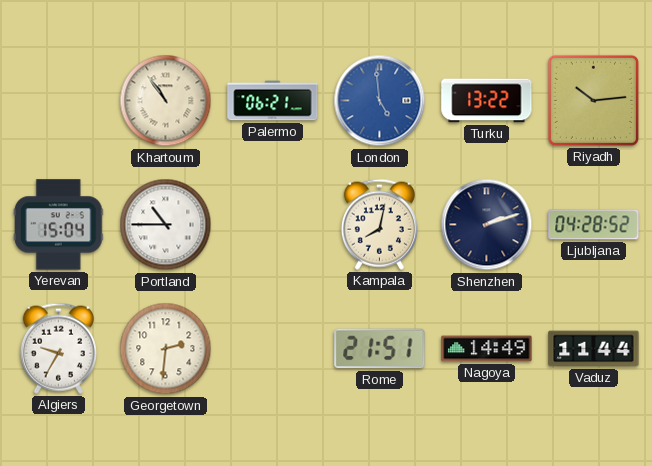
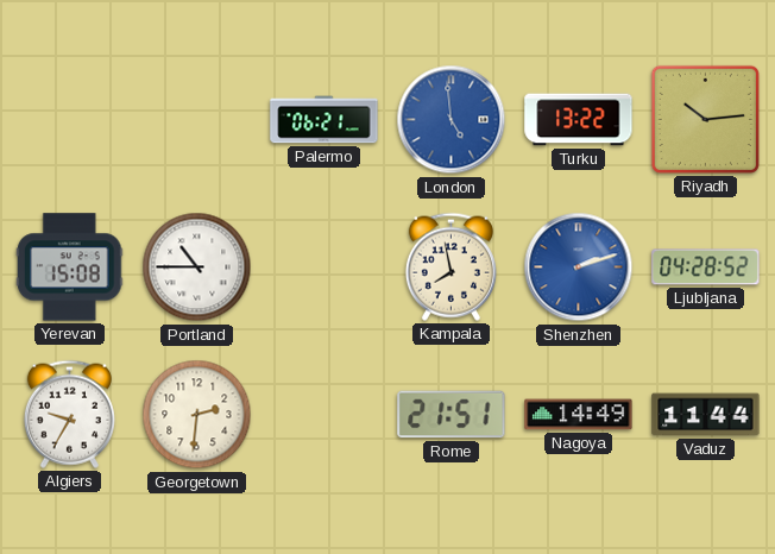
Khartoum: 10:54 -> none
Yerevan: 15:04 -> 15:08
Kampala: 8:02 -> 7:58
Shenzhen dial: navy -> blue
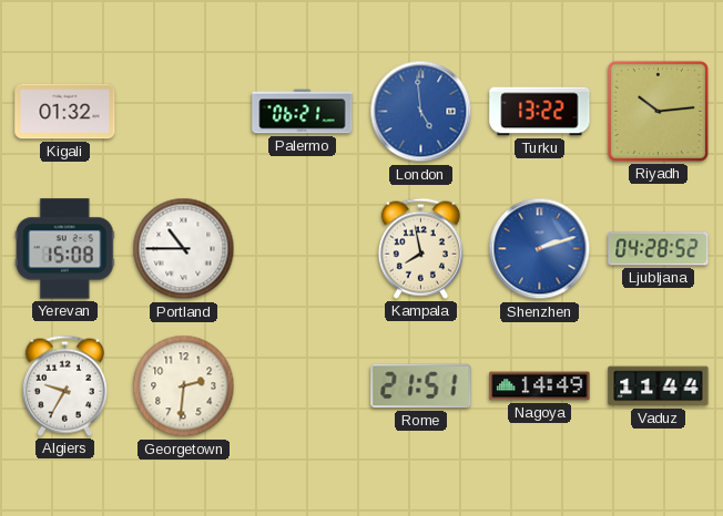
Kigali: none -> 01:32
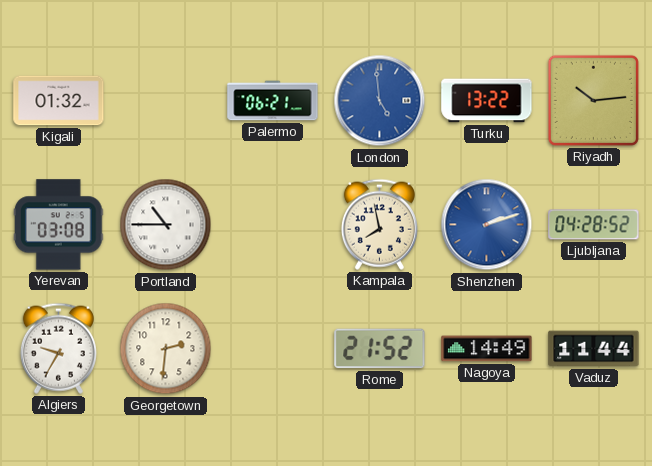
Yerevan: 15:08 -> 03:08
Rome: 21:51 -> 21:52
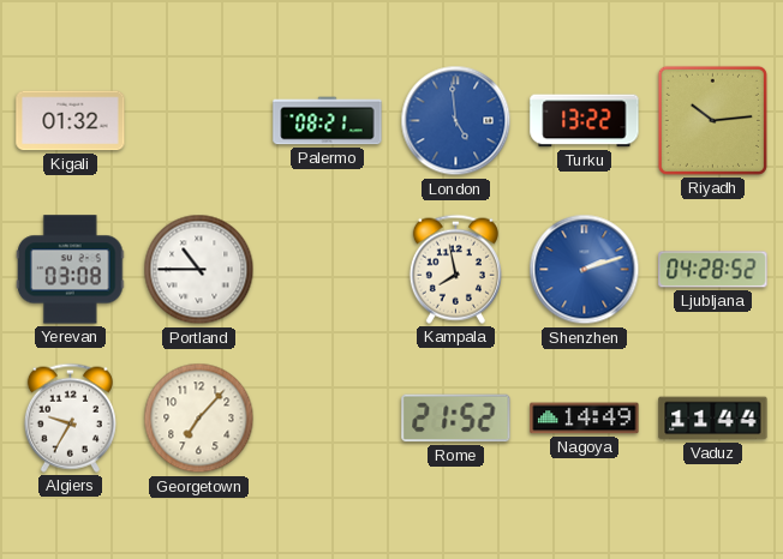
Palermo: 06:21 -> 08:21
Georgetown: 2:31 -> 7:07
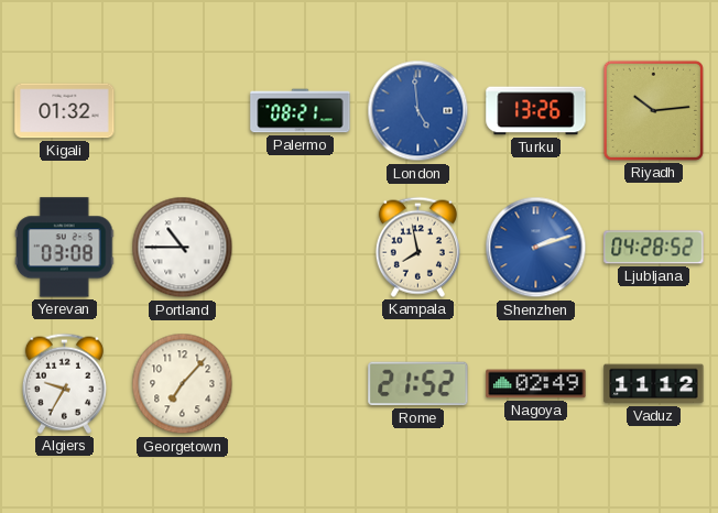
Turku: 13:22 -> 13:26
Nagoya: 14:49 -> 02:49
Vaduz: 11:44 -> 11:12
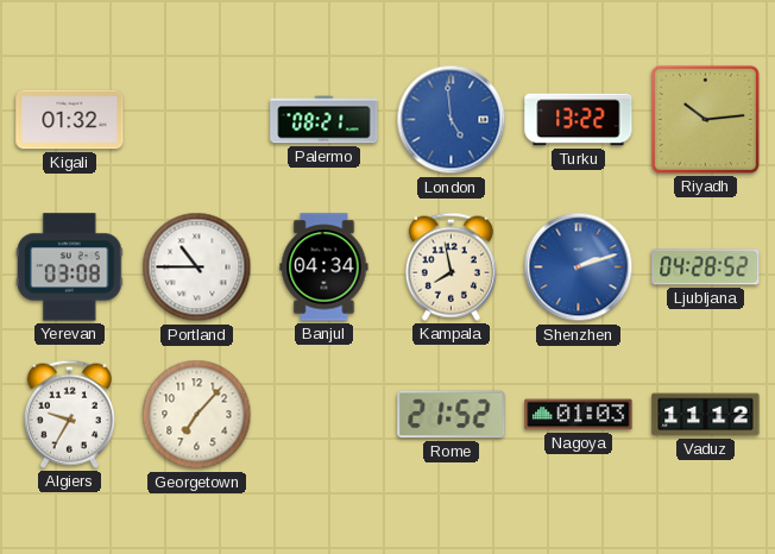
Turku: 13:26 -> 13:22
Banjul: none -> 04:34
Nagoya: 02:49 -> 01:03
